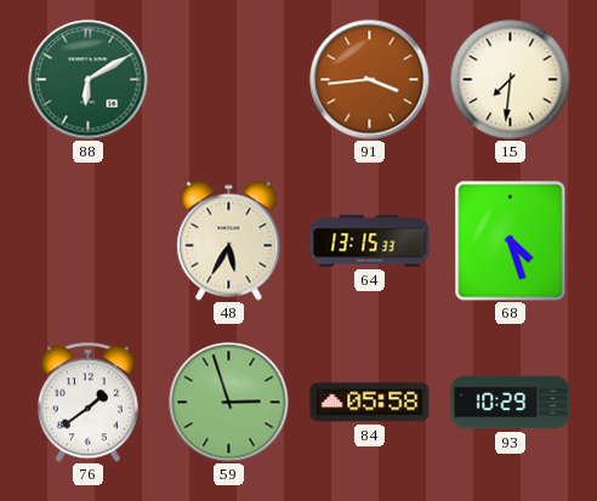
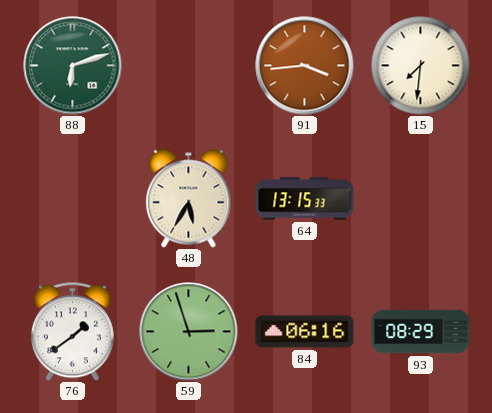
88: 6:10 -> 6:12
68: 4:27 -> none
84: 05:58 -> 06:16
93: 10:29 -> 08:29
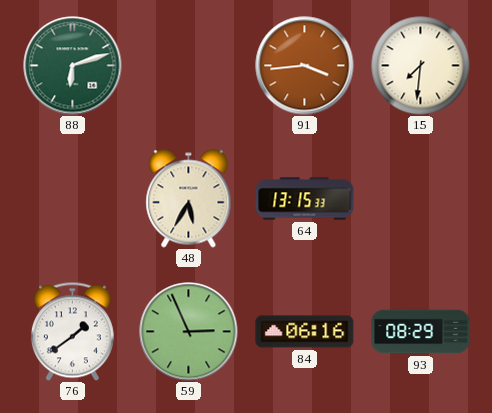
59: 2:57 -> 2:56
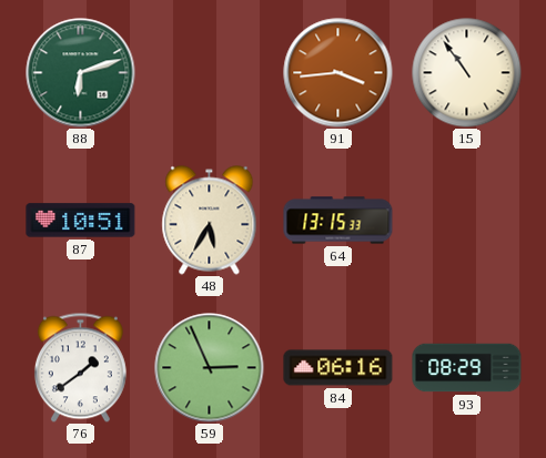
15: 7:31 -> 10:54
87: none -> 10:51
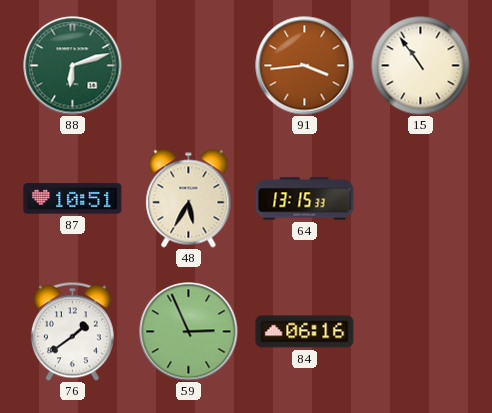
93: 08:29 -> none
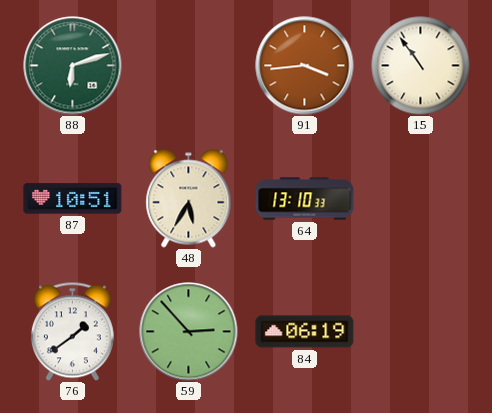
64: 13:15 -> 13:10
59: 2:56 -> 2:53
84: 06:16 -> 06:19
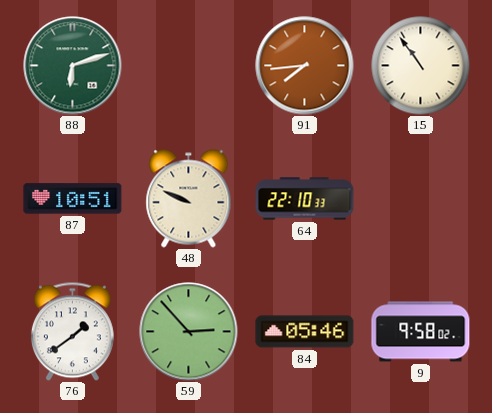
91: 3:44 -> 7:44
48: 5:35 -> 9:49
64: 13:10 -> 22:10
84: 06:19 -> 05:46
9: none -> 9:58
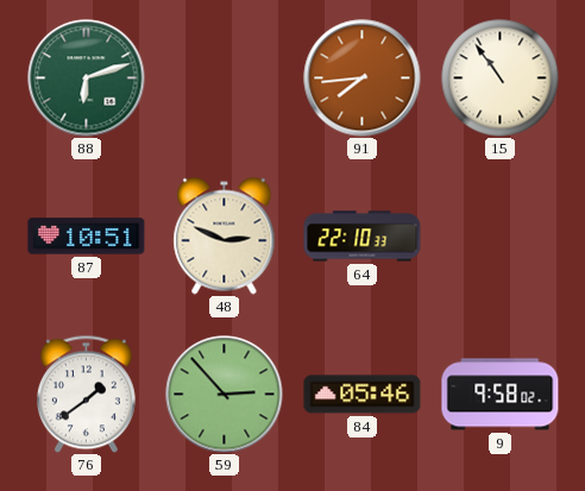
48: 9:49 -> 2:49
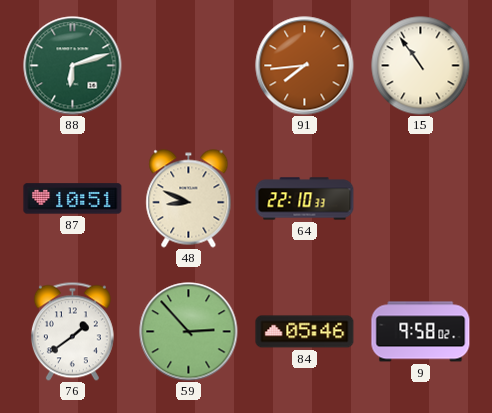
48: 2:49 -> 8:49
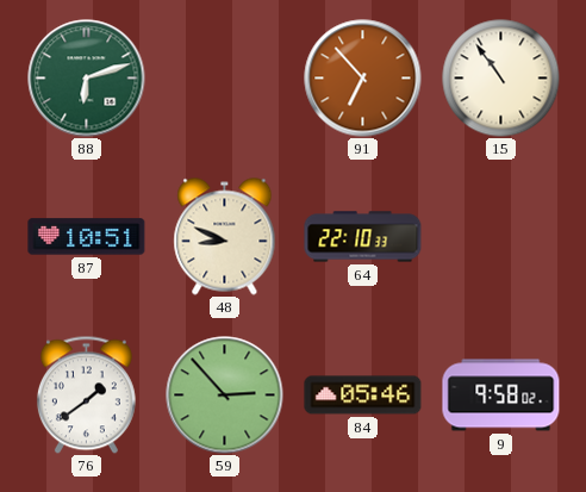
91: 7:44 -> 6:53
